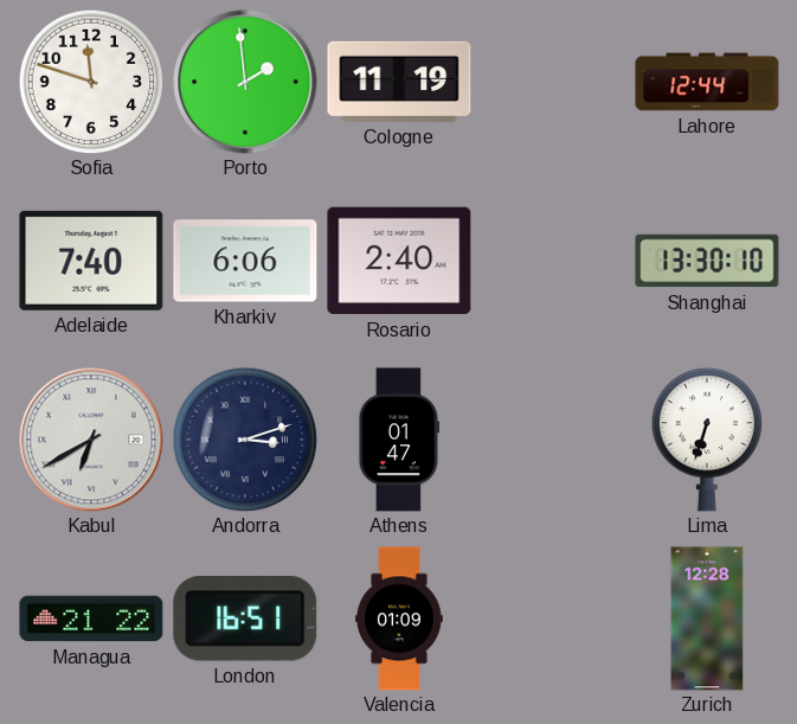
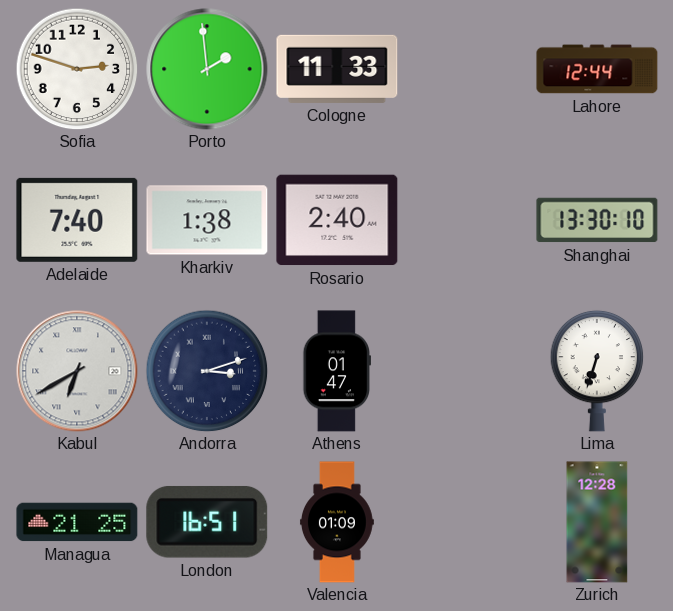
Sofia: 11:48 -> 2:48
Cologne: 11:19 -> 11:33
Kharkiv: 6:06 -> 1:38
Managua: 21:22 -> 21:25
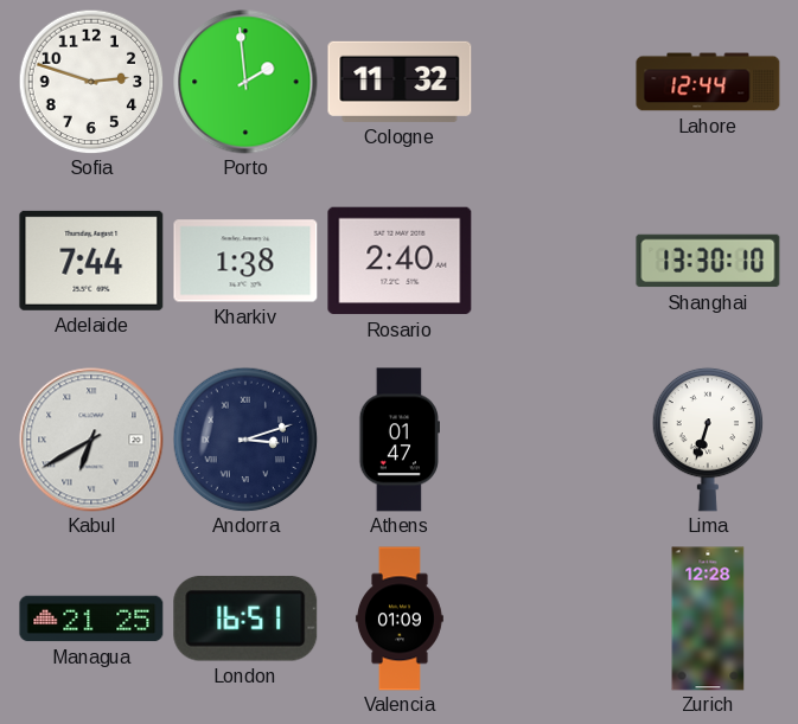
Cologne: 11:33 -> 11:32
Adelaide: 7:40 -> 7:44
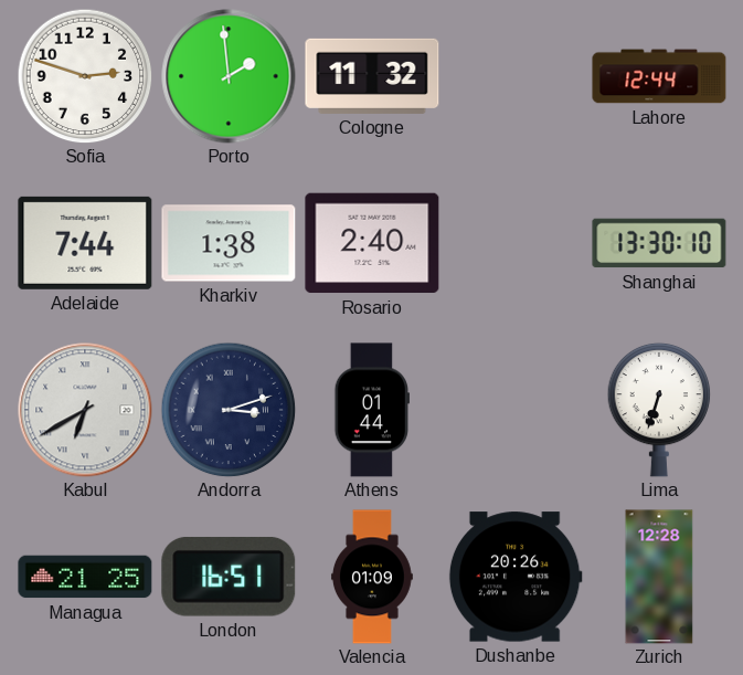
Athens: 01:47 -> 01:44
Dushanbe: none -> 20:26
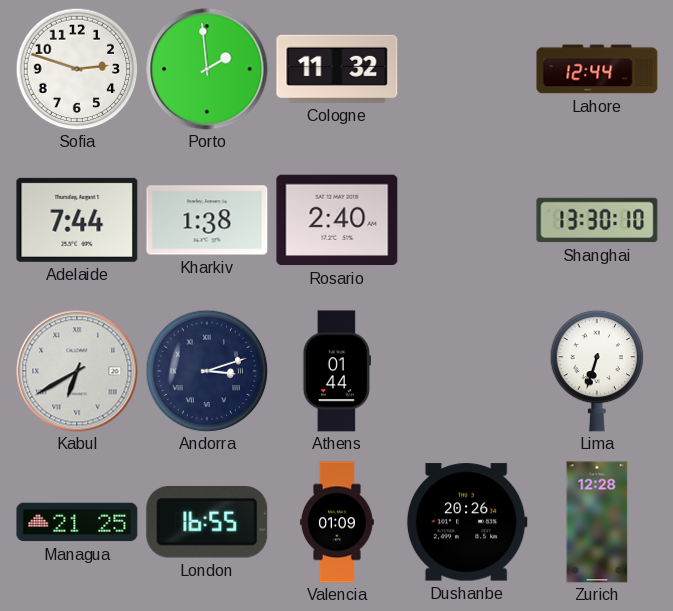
London: 16:51 -> 16:55
